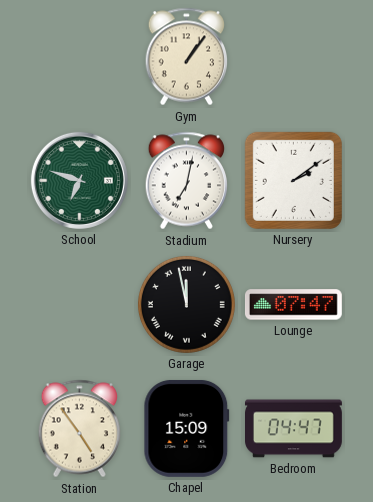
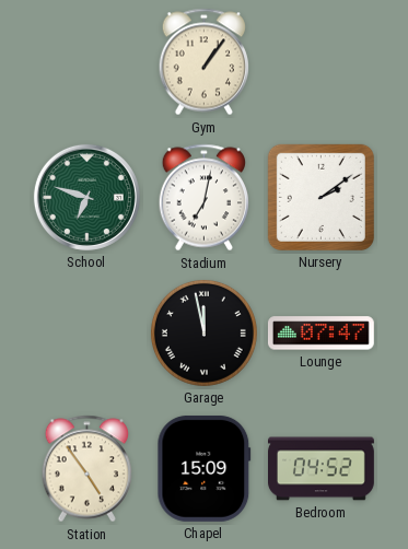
Bedroom: 04:47 -> 04:52
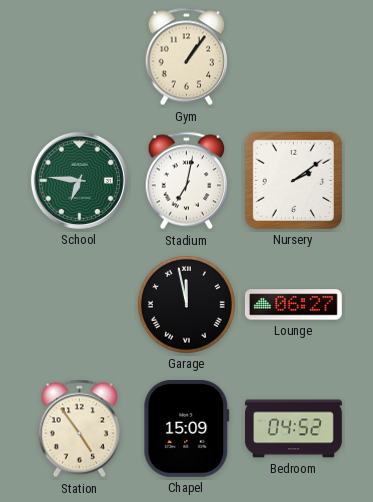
School: 6:48 -> 6:46
Lounge: 07:47 -> 06:27
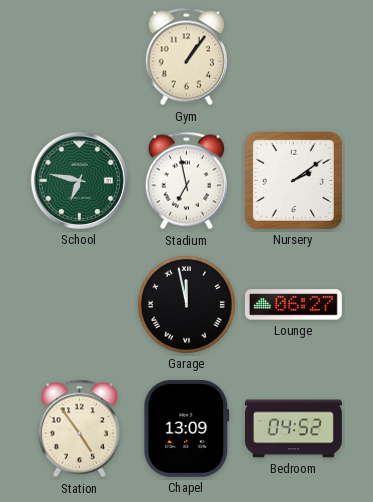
School: 6:46 -> 6:47
Stadium: 7:02 -> 6:58
Chapel: 15:09 -> 13:09
